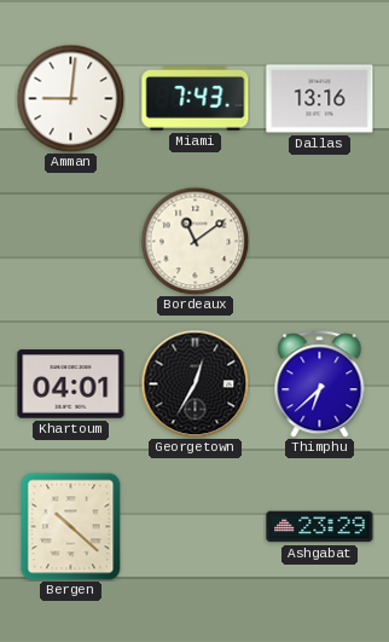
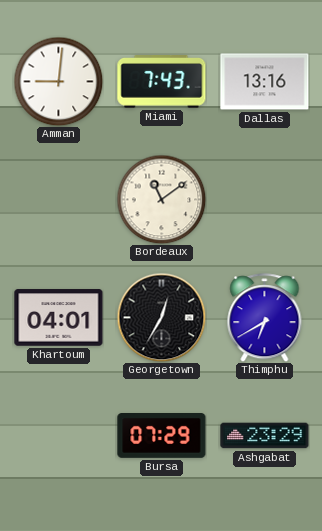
Thimphu: 6:38 -> 6:40
Bergen: 10:22 -> none
Bursa: none -> 07:29
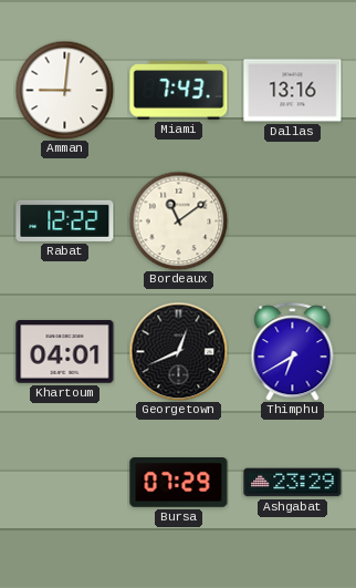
Rabat: none -> 12:22
Georgetown: 12:35 -> 12:41
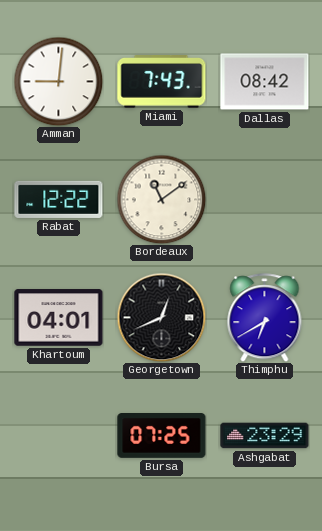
Dallas: 13:16 -> 08:42
Bursa: 07:29 -> 07:25
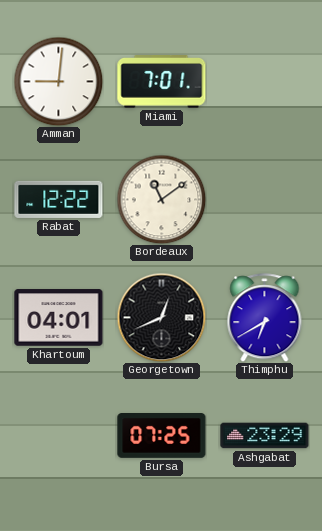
Miami: 7:43 -> 7:01
Dallas: 08:42 -> none
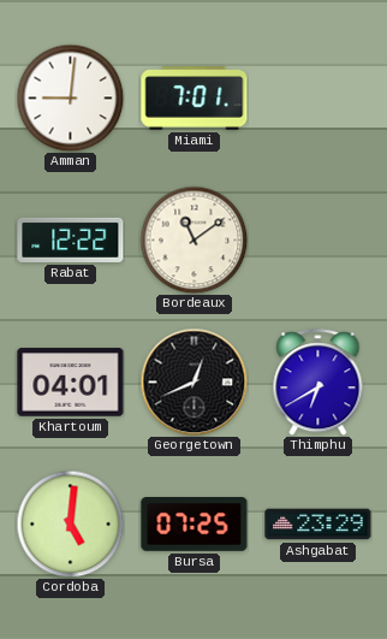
Cordoba: none -> 5:01
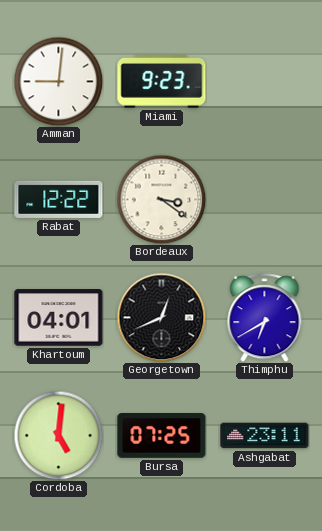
Miami: 7:01 -> 9:23
Bordeaux: 11:09 -> 3:21
Ashgabat: 23:29 -> 23:11
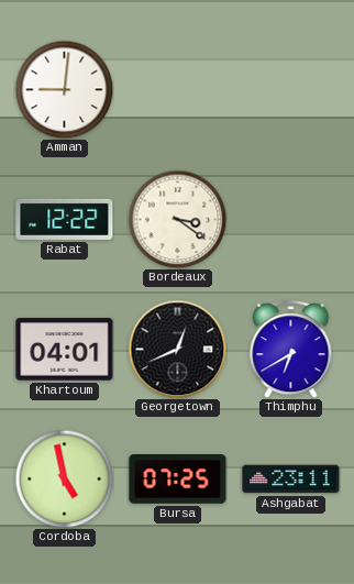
Miami: 9:23 -> none
Cordoba: 5:01 -> 4:58
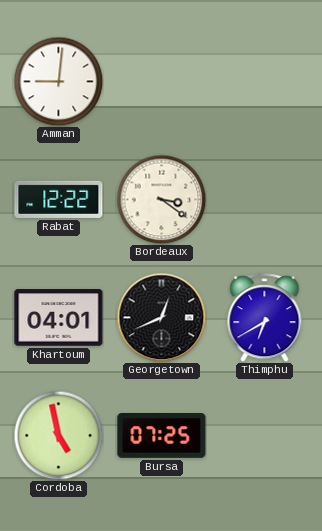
Ashgabat: 23:11 -> none
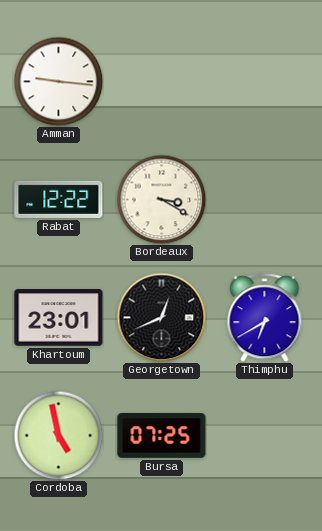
Amman: 9:01 -> 9:16
Bordeaux: 3:21 -> 3:20
Khartoum: 04:01 -> 23:01
